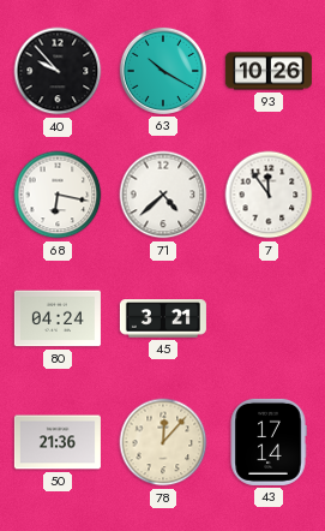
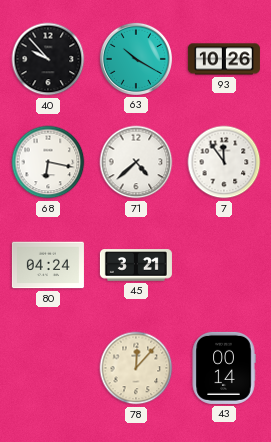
50: 21:36 -> none
43: 17:14 -> 00:14
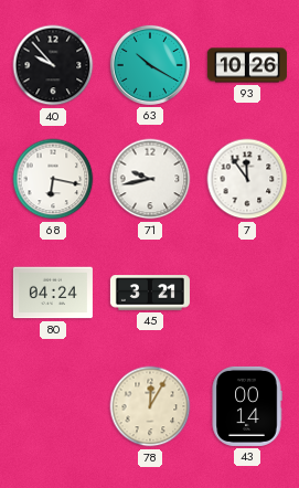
71: 4:38 -> 9:43
78: 12:07 -> 12:05
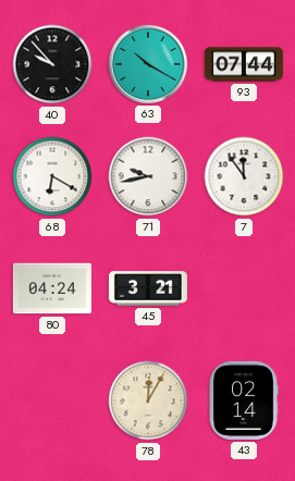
93: 10:26 -> 07:44
68: 6:17 -> 6:20
43: 00:14 -> 02:14
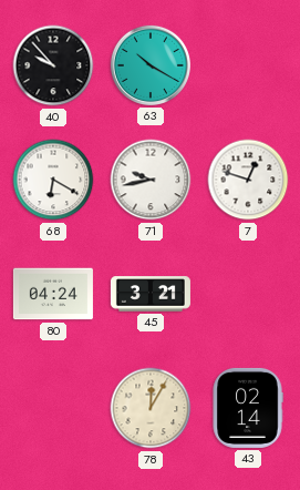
93: 07:44 -> none
7: 11:54 -> 12:48
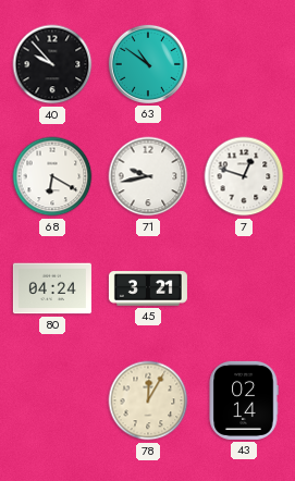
63: 10:20 -> 10:51
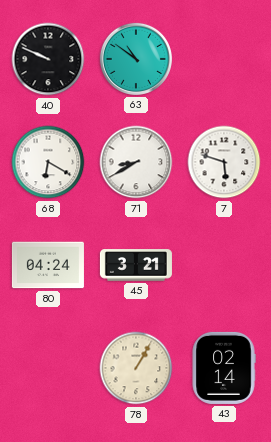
40: 9:53 -> 9:49
71: 9:43 -> 8:40
7: 12:48 -> 5:48
78: 12:05 -> 1:05
